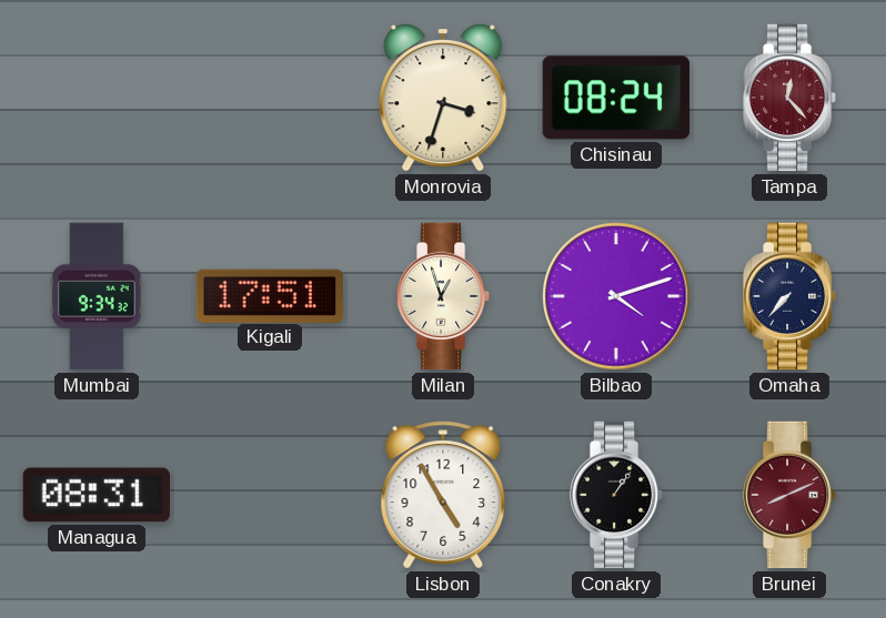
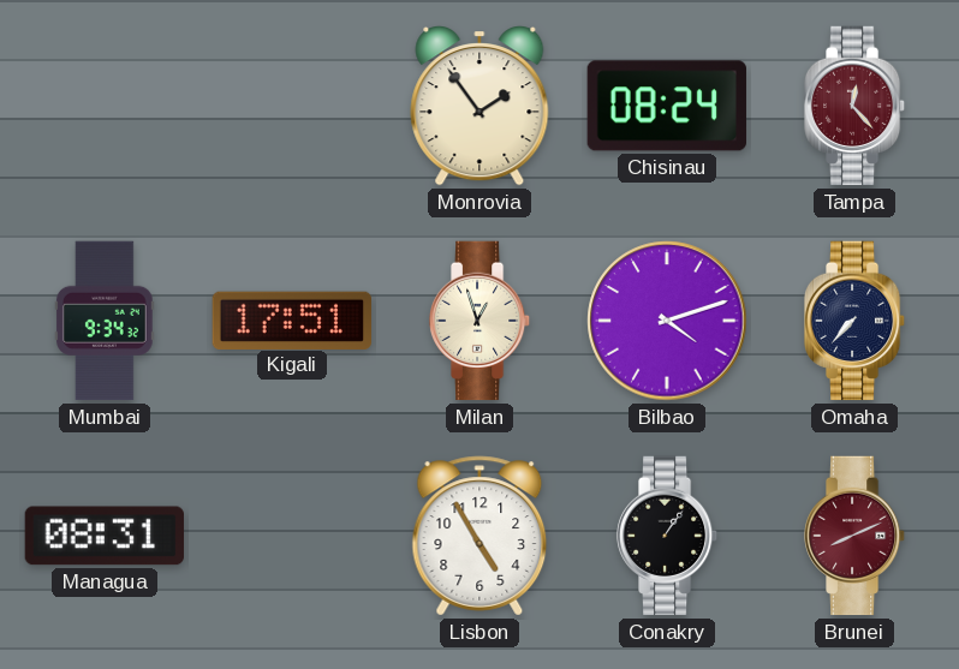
Monrovia: 3:33 -> 1:54
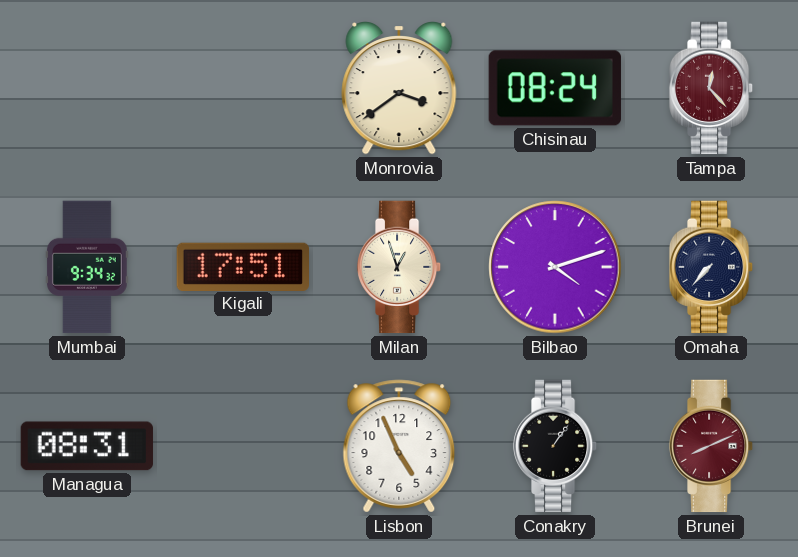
Monrovia: 1:54 -> 3:39
Lisbon: 4:55 -> 4:56
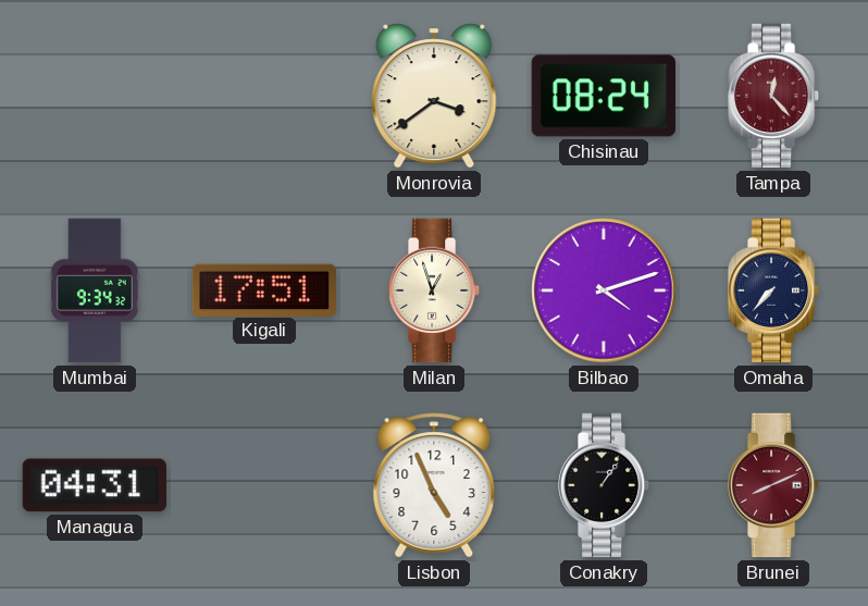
Managua: 08:31 -> 04:31
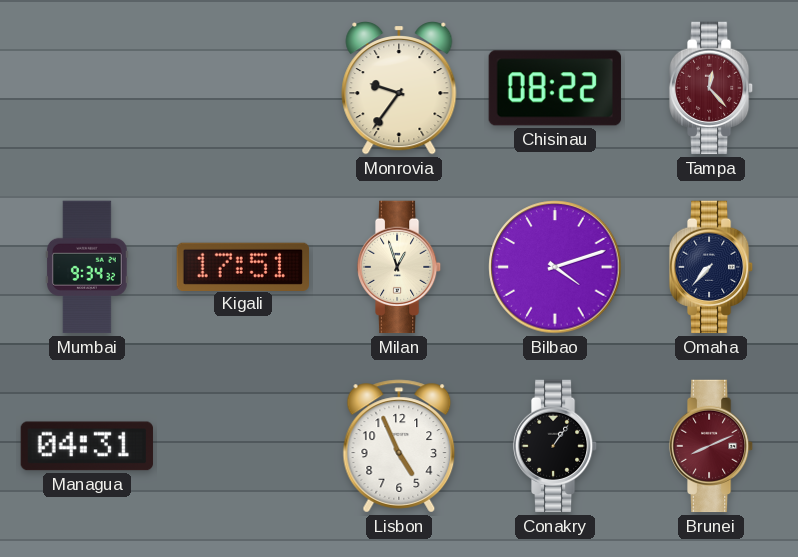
Monrovia: 3:39 -> 9:36
Chisinau: 08:24 -> 08:22
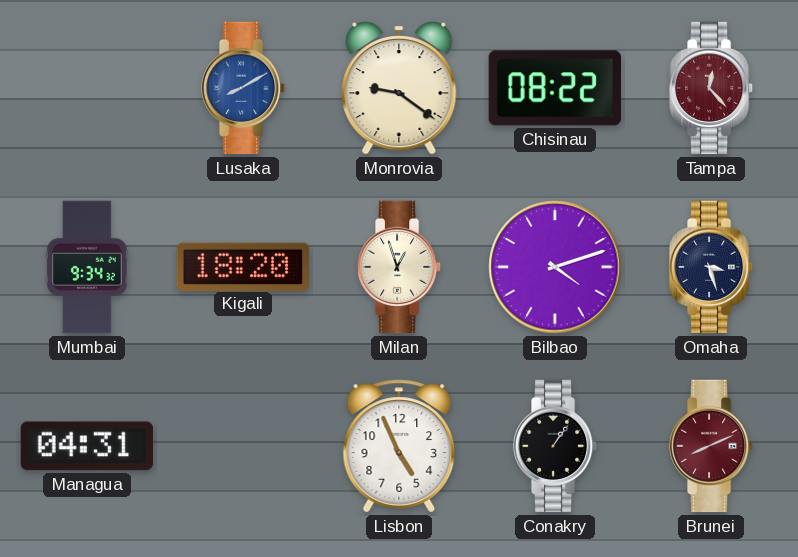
Lusaka: none -> 8:10
Monrovia: 9:36 -> 9:21
Kigali: 17:51 -> 18:20
Omaha: 7:37 -> 3:27
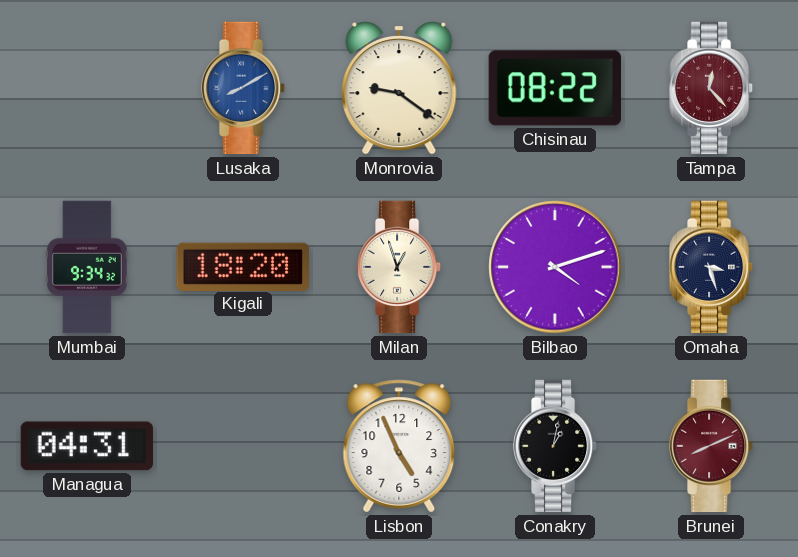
Conakry: 1:06 -> 1:02
